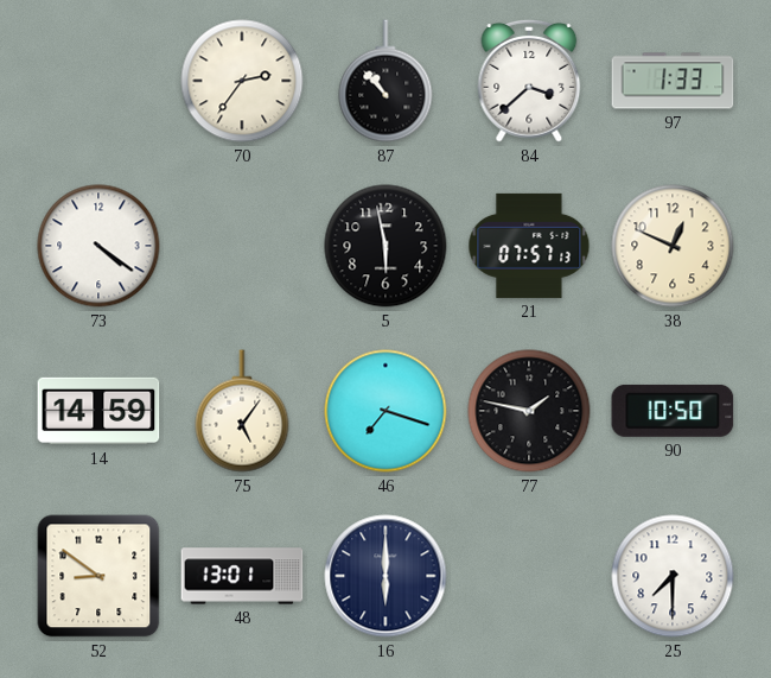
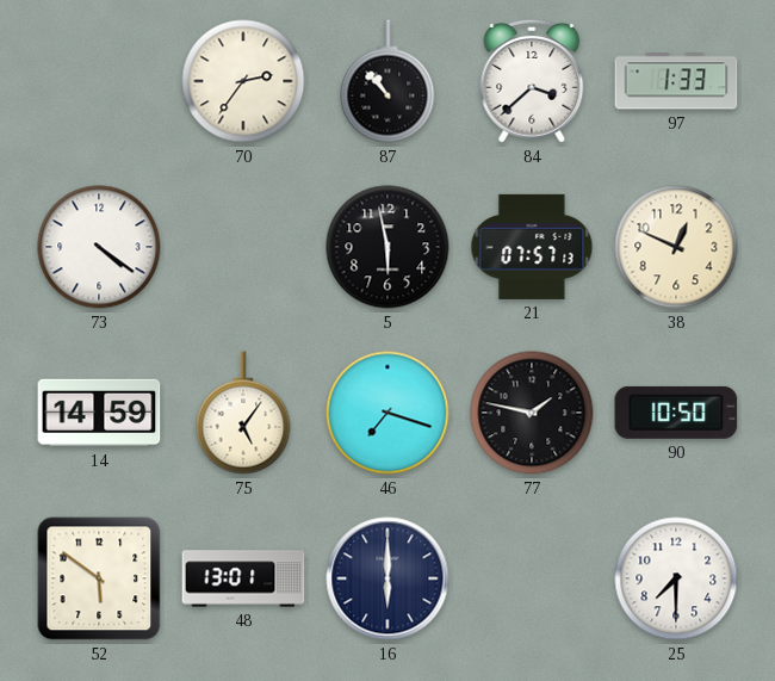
52: 8:51 -> 5:51
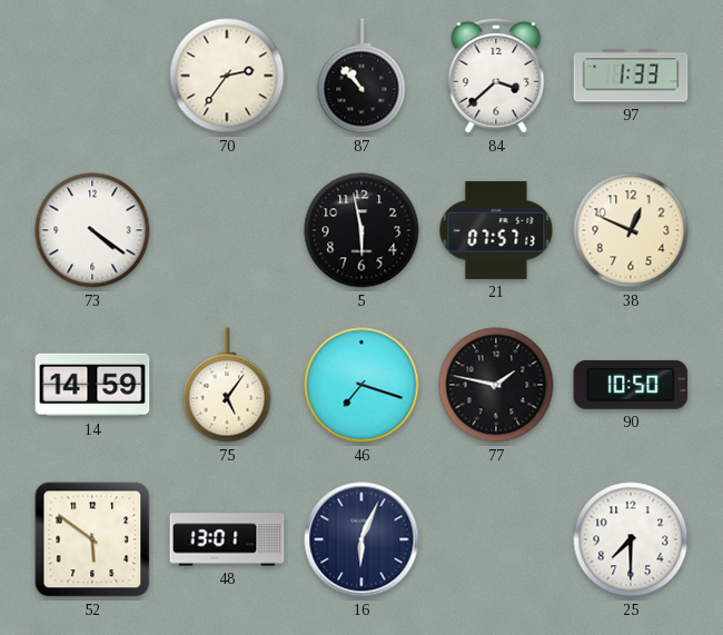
16: 6:00 -> 6:04
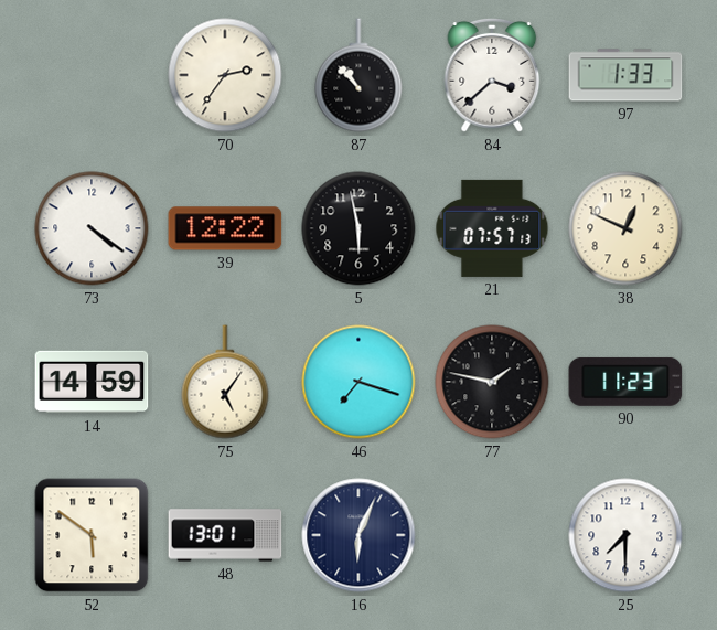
39: none -> 12:22
90: 10:50 -> 11:23
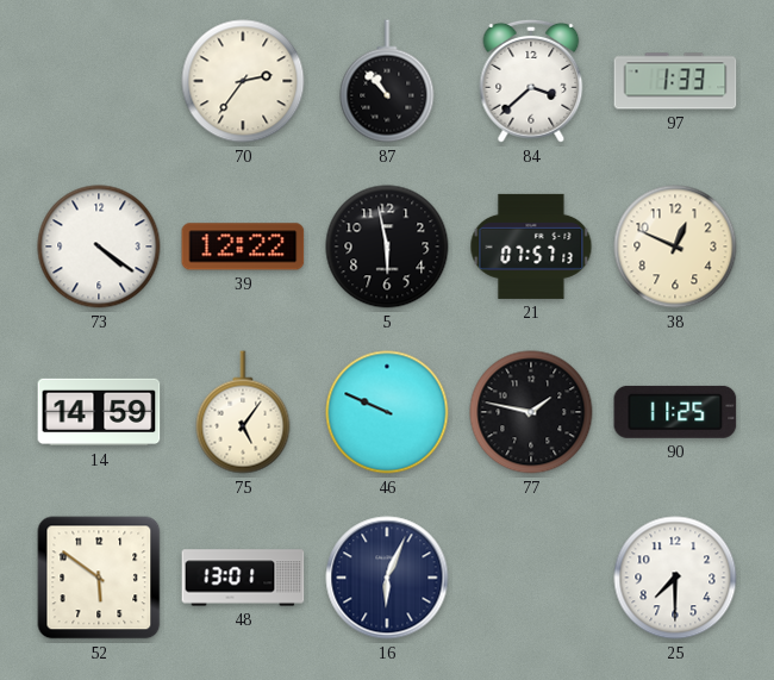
46: 7:18 -> 9:49
90: 11:23 -> 11:25
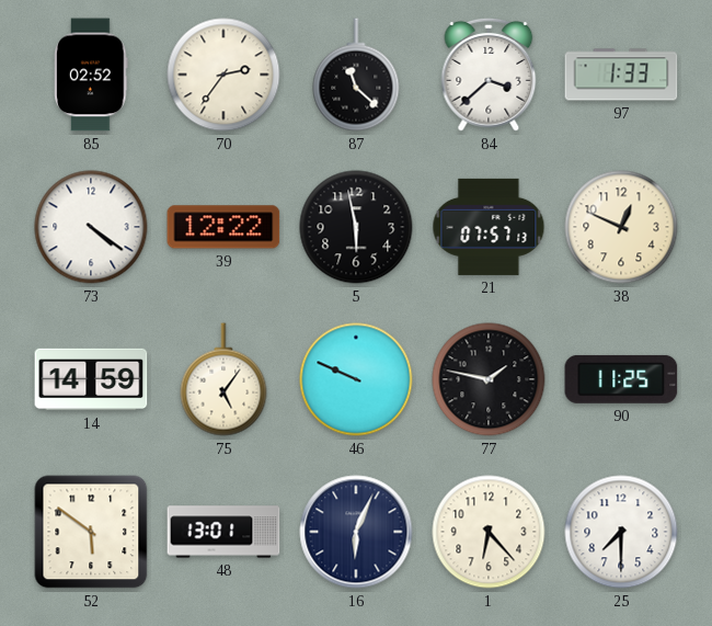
85: none -> 02:52
87: 10:53 -> 11:22
1: none -> 6:23
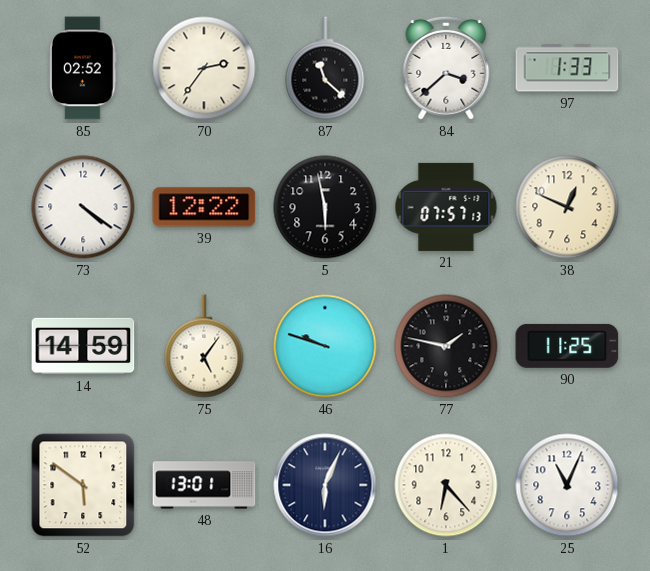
46: 9:49 -> 9:48
25: 7:30 -> 11:04
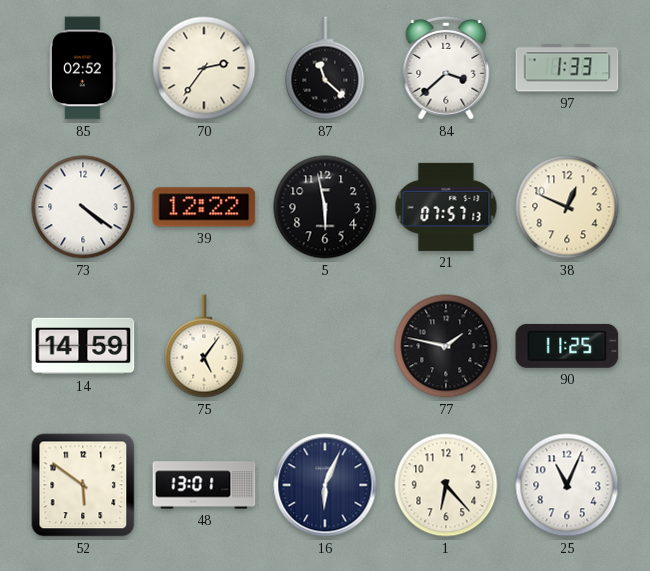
46: 9:48 -> none
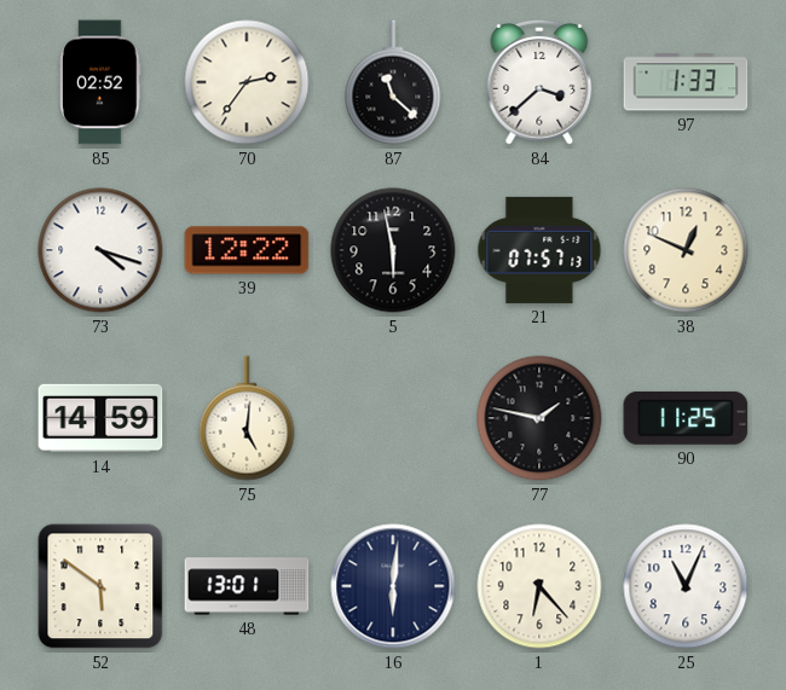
73: 4:21 -> 4:18
75: 5:06 -> 5:01
16: 6:04 -> 6:01
